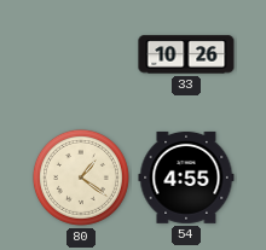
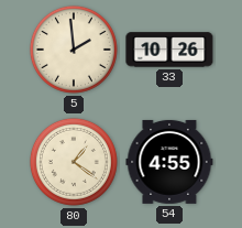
5: none -> 1:59
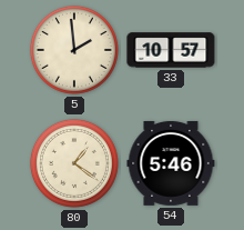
33: 10:26 -> 10:57
54: 4:55 -> 5:46
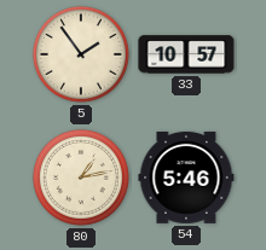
5: 1:59 -> 1:54
80: 1:21 -> 1:13
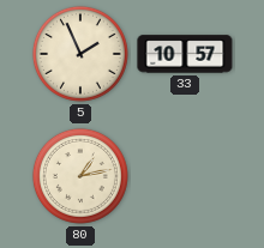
5: 1:54 -> 1:56
54: 5:46 -> none
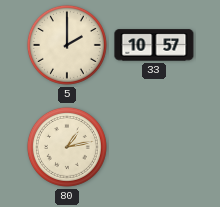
5: 1:56 -> 2:00
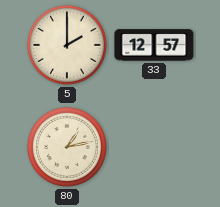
33: 10:57 -> 12:57
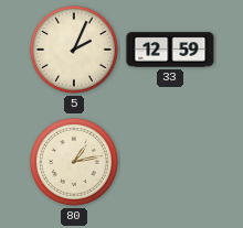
5: 2:00 -> 2:04
33: 12:57 -> 12:59
